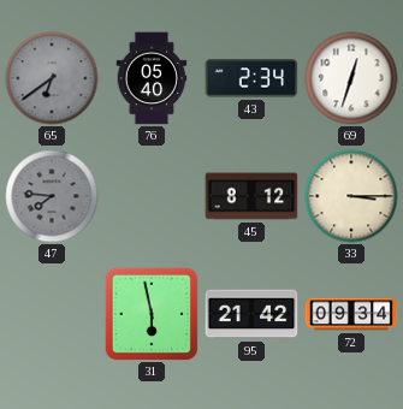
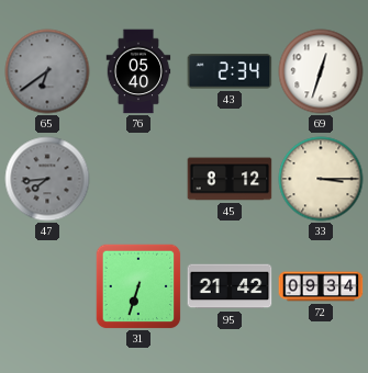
47: 7:46 -> 7:44
31: 5:58 -> 6:33
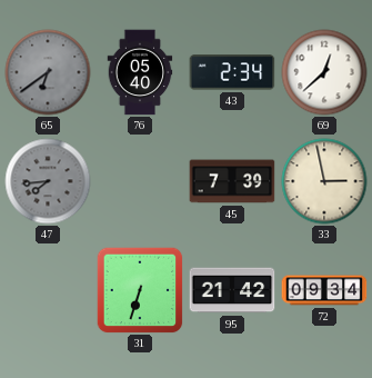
69: 12:33 -> 12:38
45: 8:12 -> 7:39
33: 3:15 -> 2:58
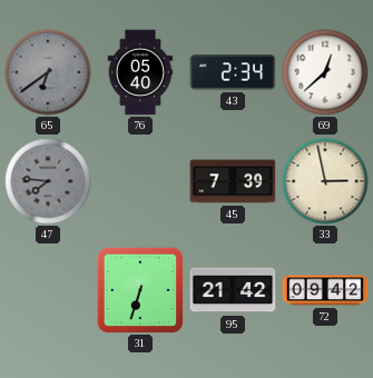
47: 7:44 -> 7:46
72: 09:34 -> 09:42
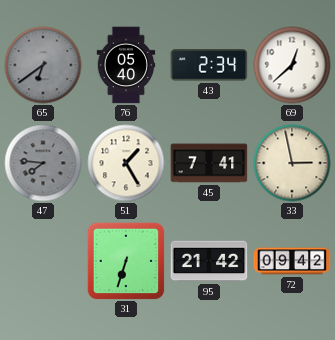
51: none -> 1:25
45: 7:39 -> 7:41
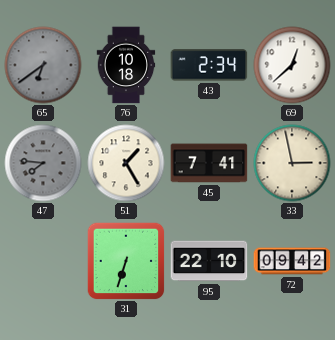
76: 05:40 -> 10:18
95: 21:42 -> 22:10
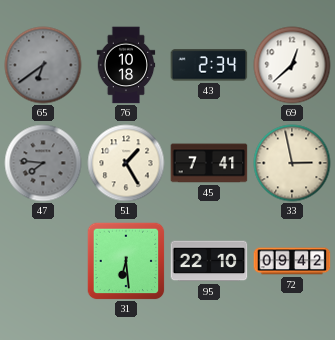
31: 6:33 -> 6:29
